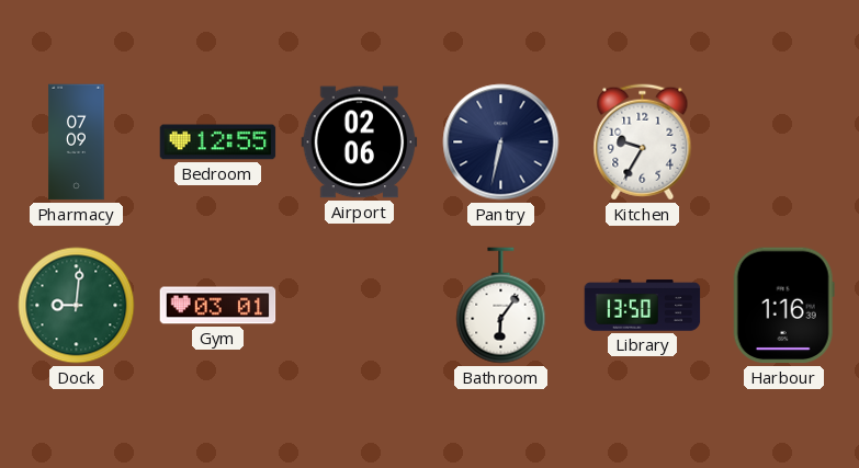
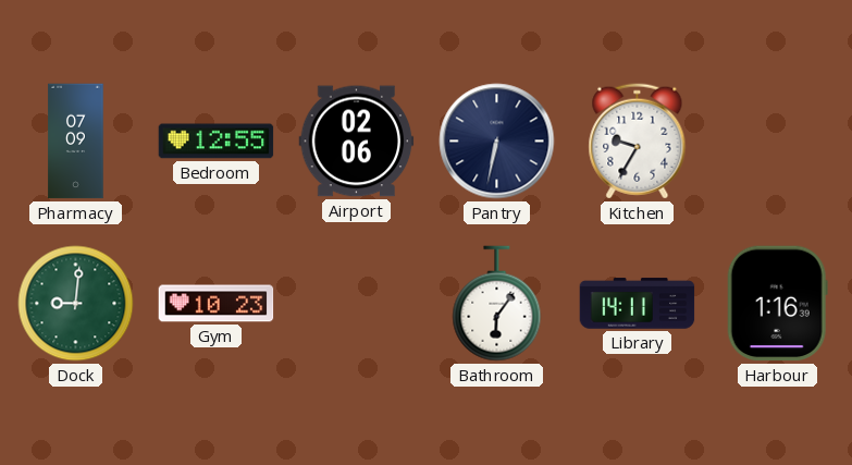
Gym: 03:01 -> 10:23
Library: 13:50 -> 14:11
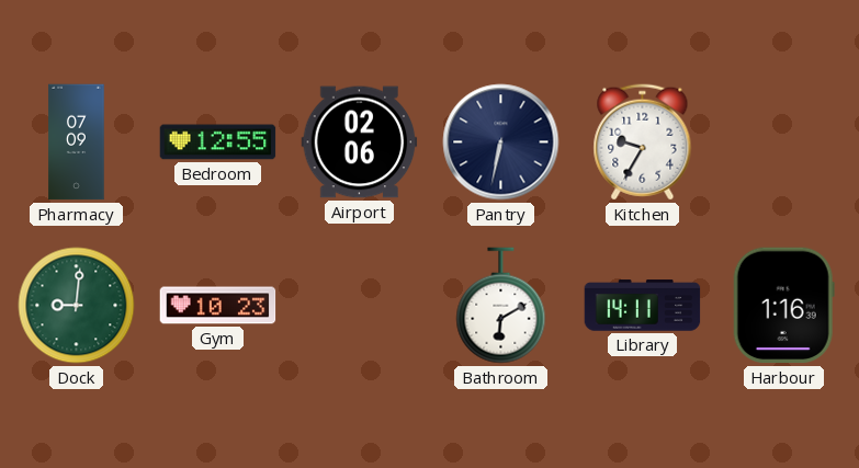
Bathroom: 6:06 -> 6:10
